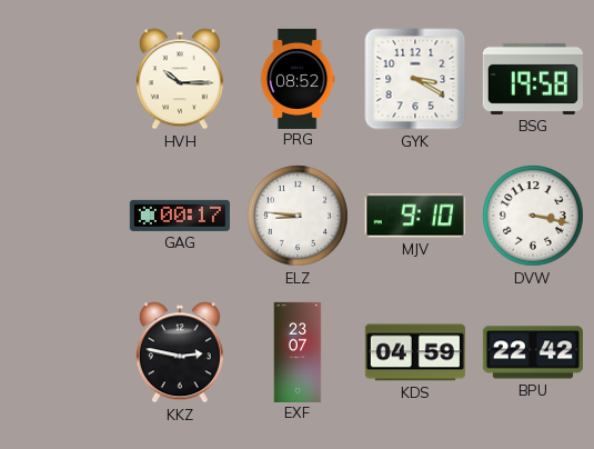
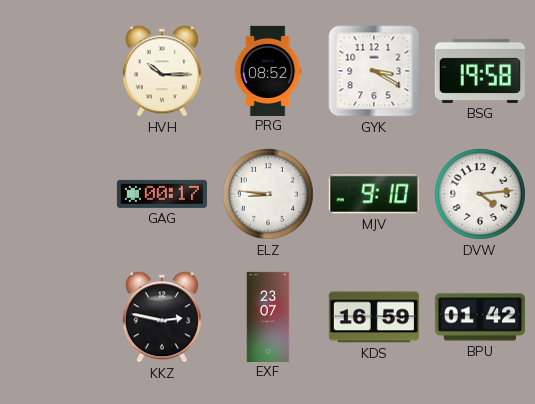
DVW: 3:17 -> 4:14
KDS: 04:59 -> 16:59
BPU: 22:42 -> 01:42
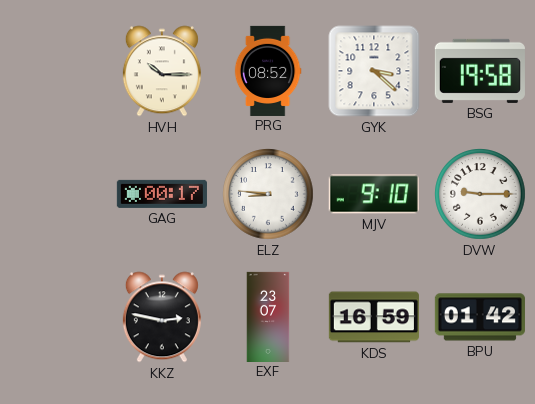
GYK: 3:20 -> 3:22
DVW: 4:14 -> 9:15
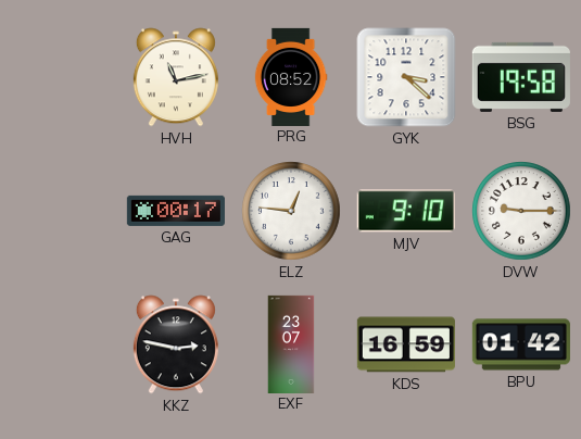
HVH: 10:15 -> 11:13
ELZ: 8:46 -> 12:46
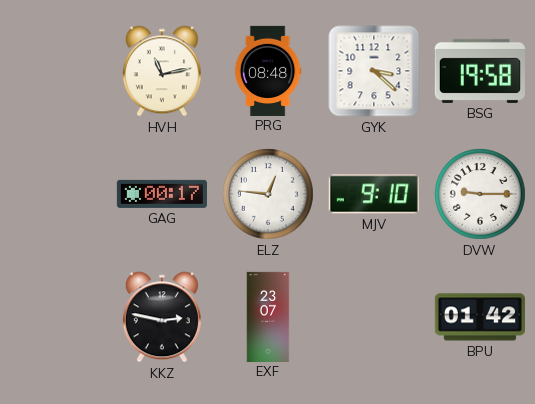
PRG: 08:52 -> 08:48
KDS: 16:59 -> none
